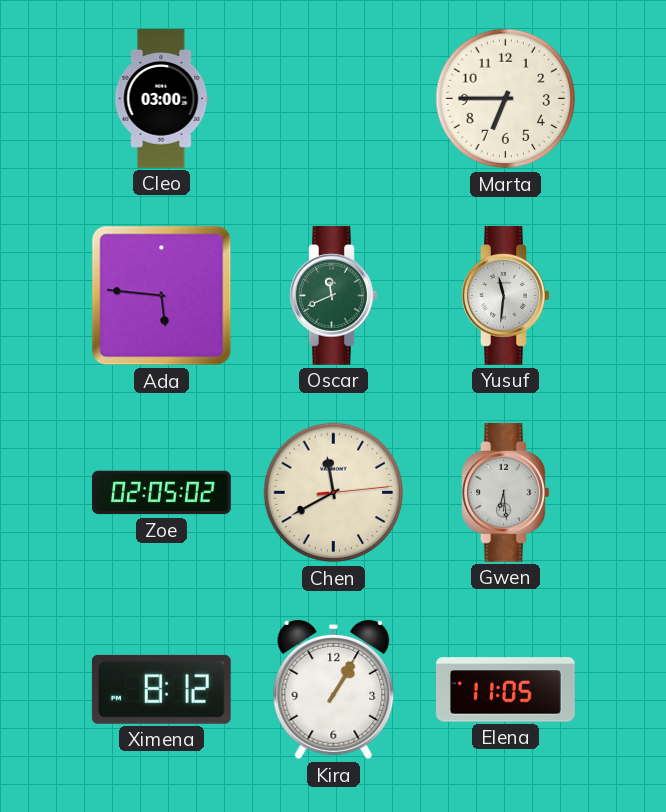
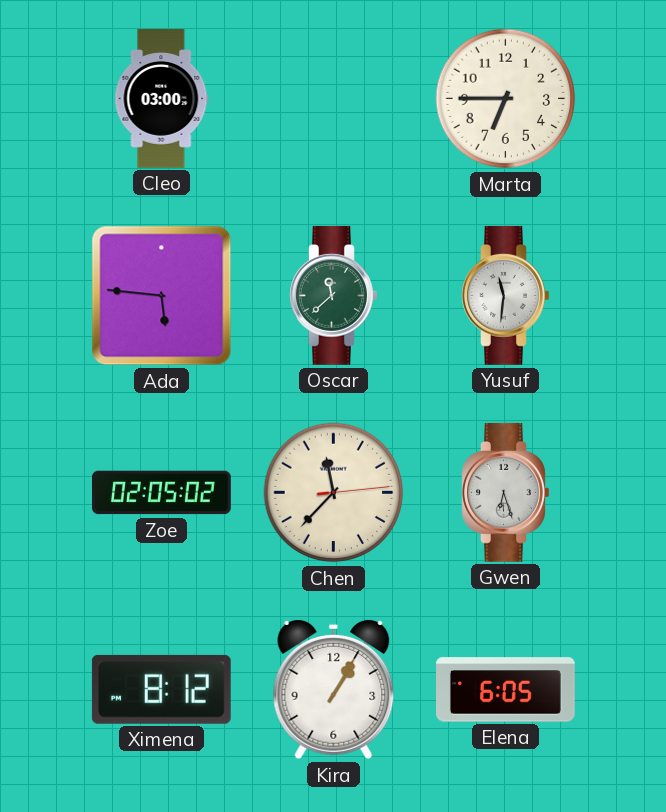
Oscar: 11:41 -> 11:38
Chen: 11:40 -> 11:37
Gwen: 6:29 -> 6:27
Elena: 11:05 -> 6:05
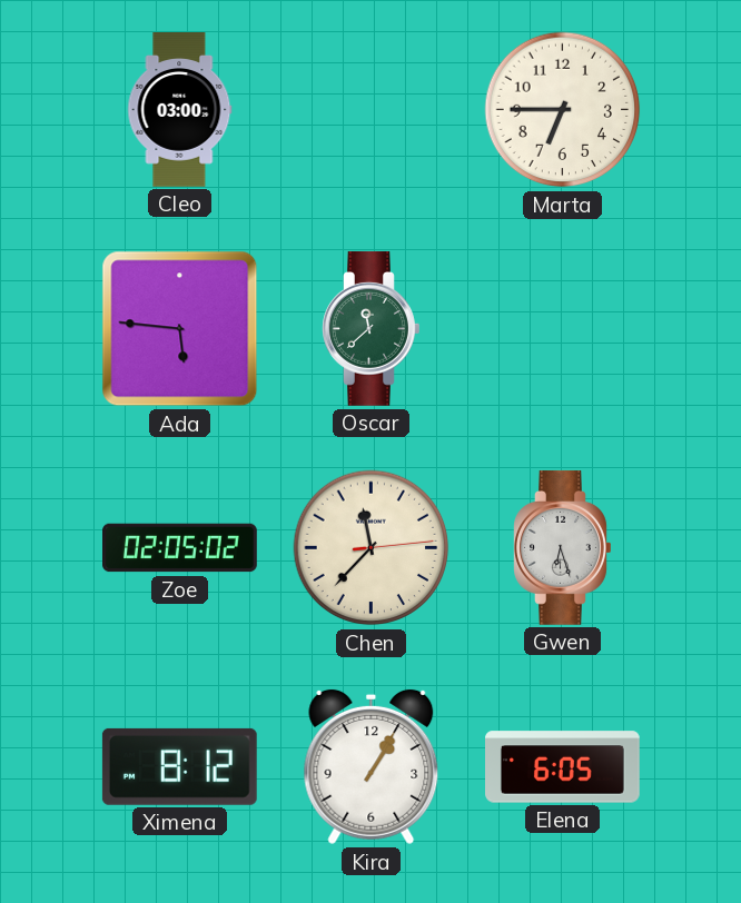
Yusuf: 11:31 -> none
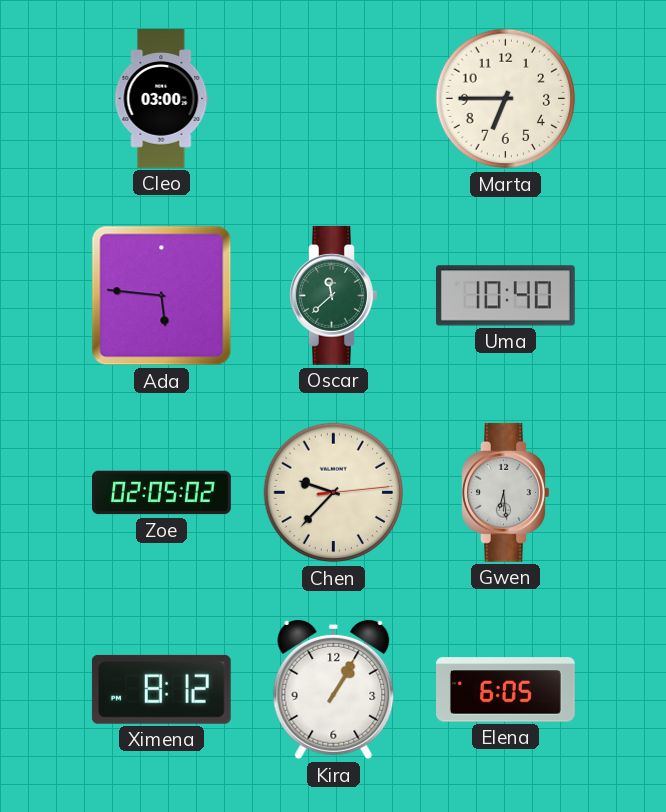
Uma: none -> 10:40
Chen: 11:37 -> 9:37
Gwen: 6:27 -> 6:29
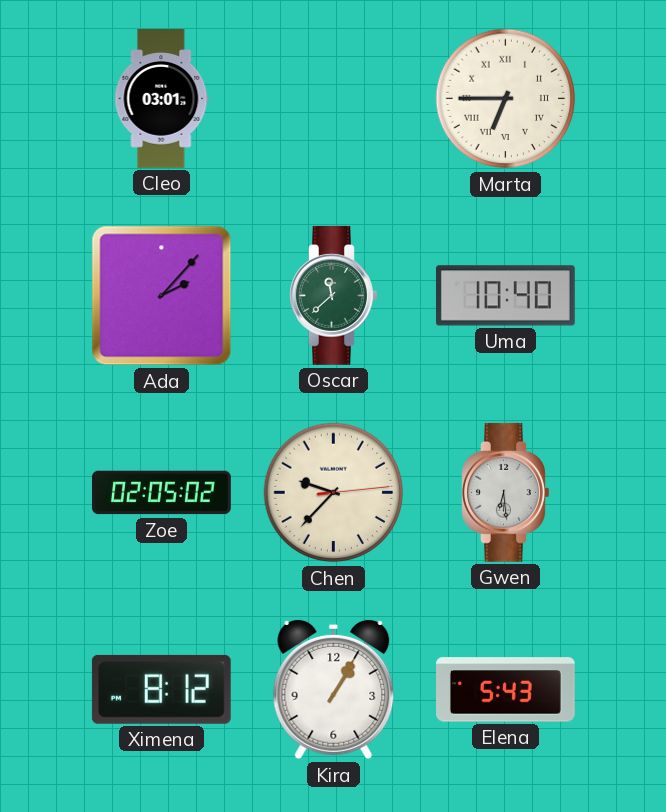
Cleo: 03:00 -> 03:01
Marta numerals: Arabic -> Roman
Ada: 5:46 -> 2:07
Elena: 6:05 -> 5:43
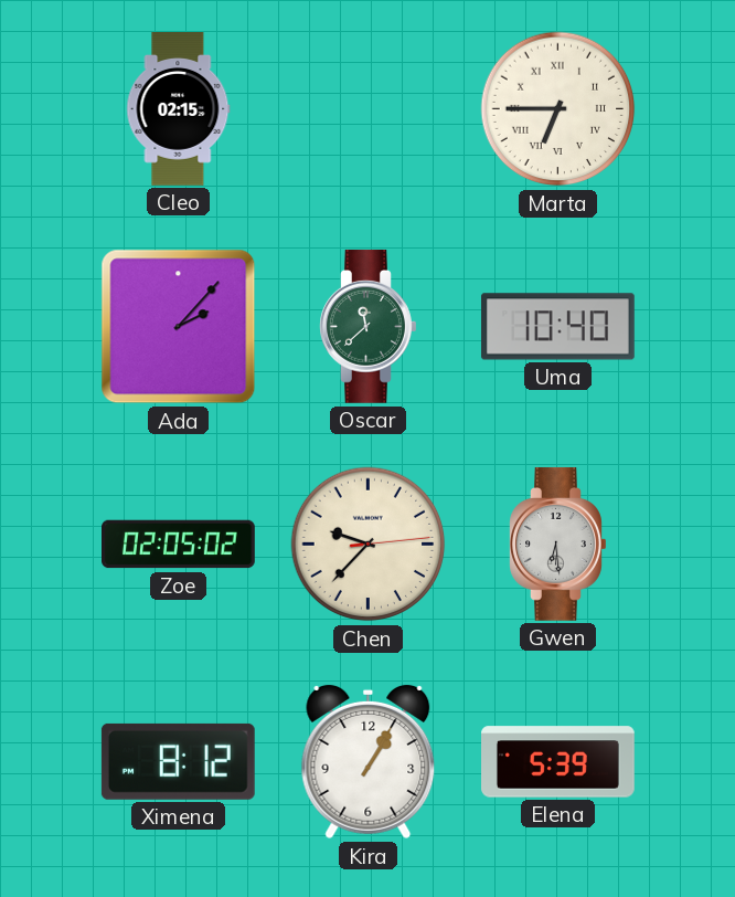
Cleo: 03:01 -> 02:15
Elena: 5:43 -> 5:39
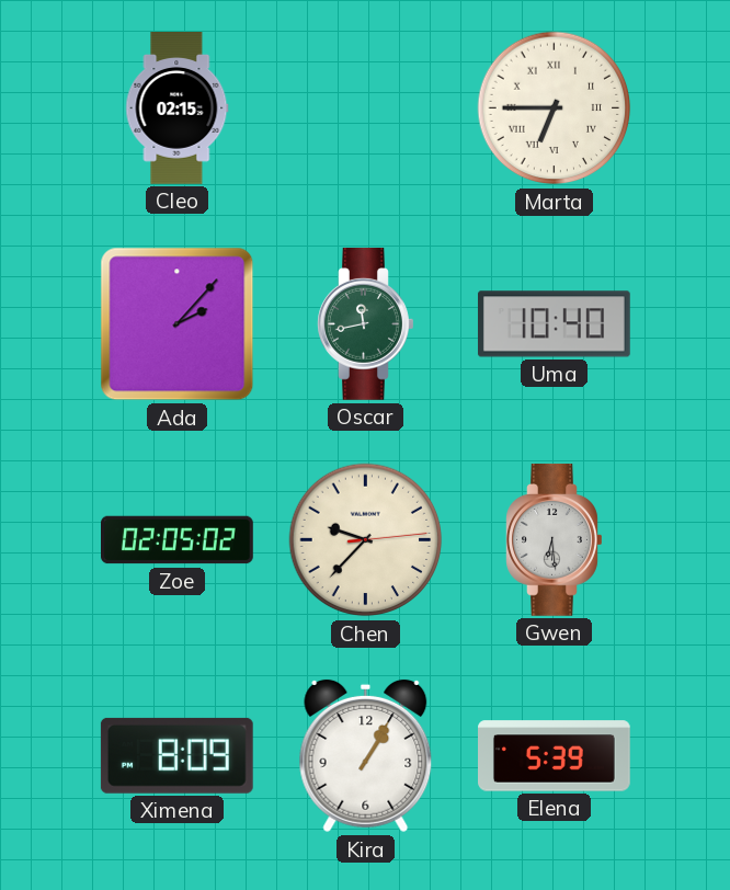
Oscar: 11:38 -> 11:43
Ximena: 8:12 -> 8:09
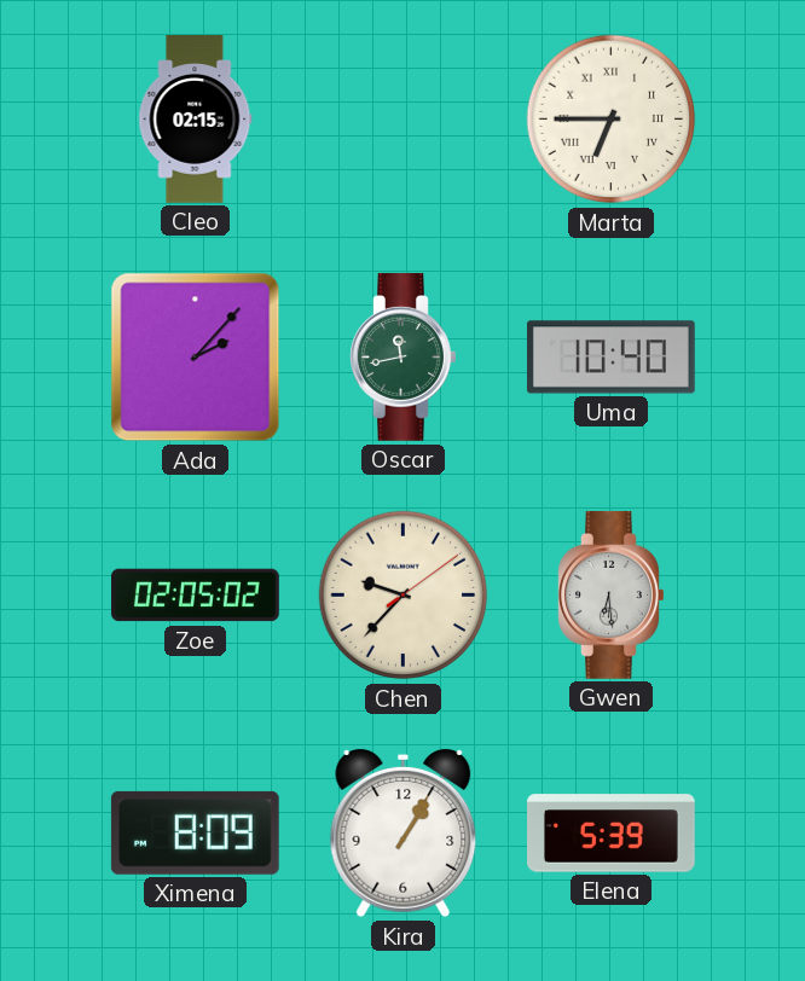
Chen: 9:37:14 -> 9:37:09
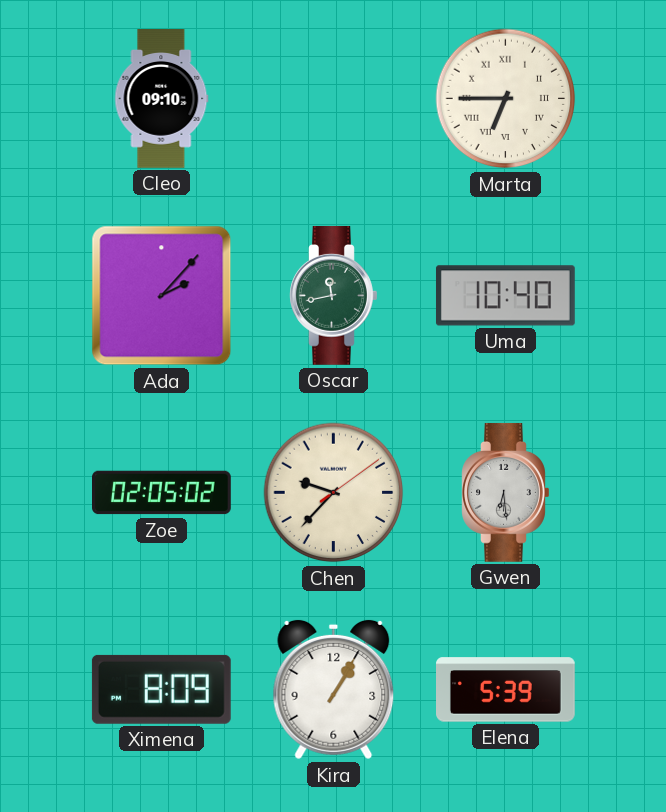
Cleo: 02:15 -> 09:10
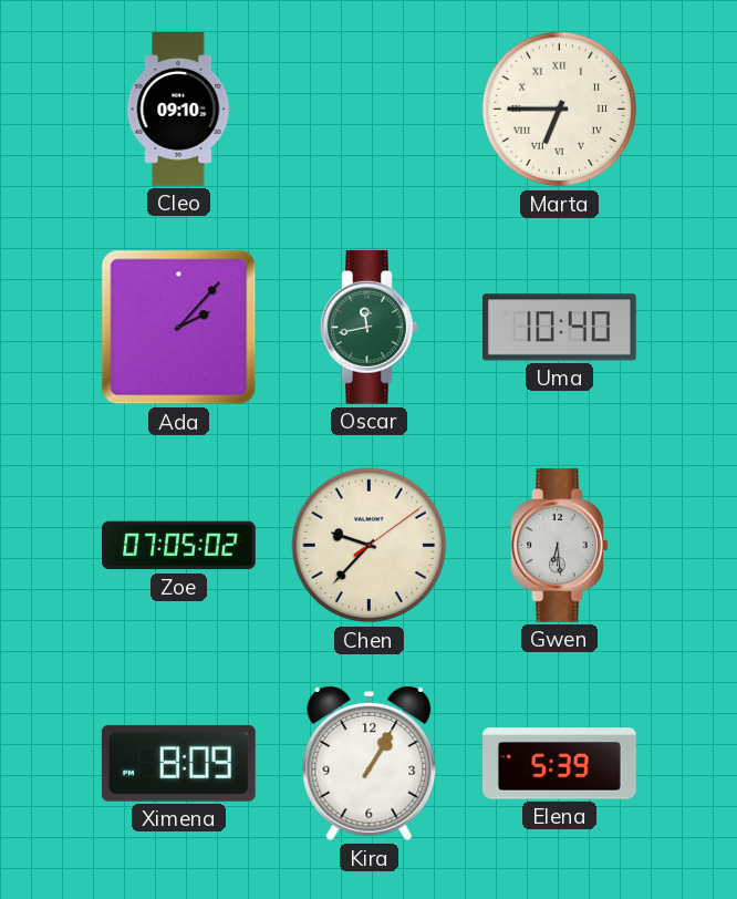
Zoe: 02:05 -> 07:05
